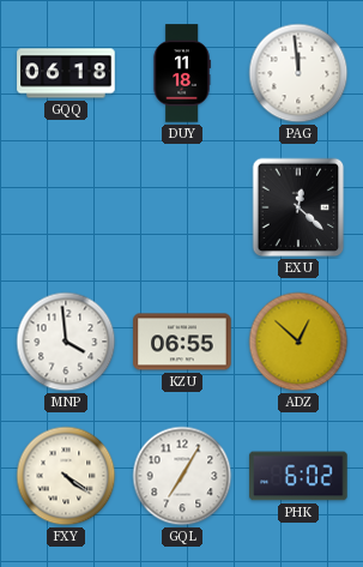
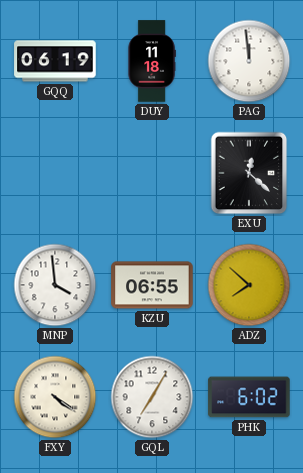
GQQ: 06:18 -> 06:19
ADZ: 12:52 -> 7:52
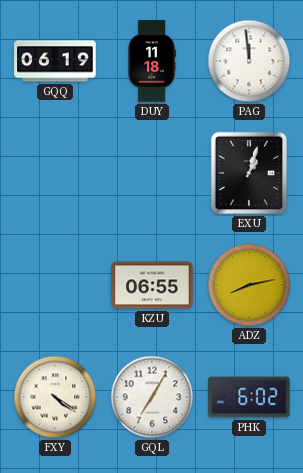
EXU: 12:22 -> 1:03
MNP: 3:59 -> none
ADZ: 7:52 -> 8:13
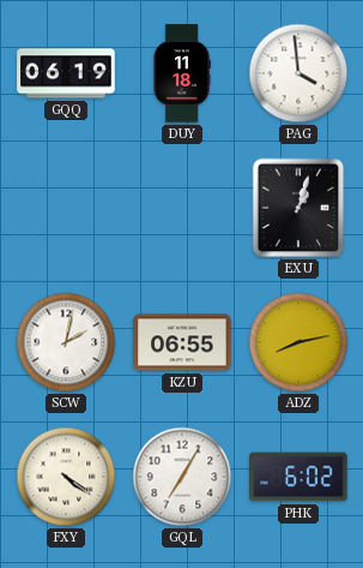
PAG: 11:59 -> 3:59
SCW: none -> 2:02
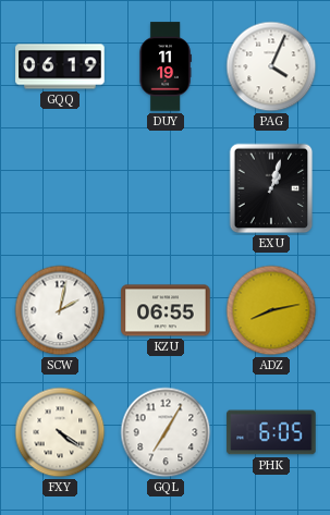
DUY: 11:18 -> 11:19
PAG: 3:59 -> 4:04
PHK: 6:02 -> 6:05
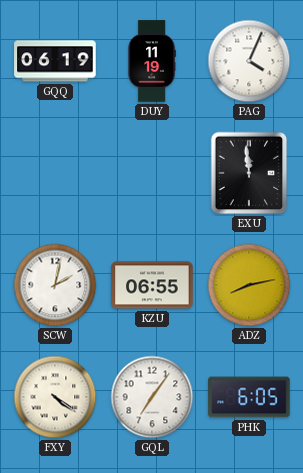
EXU: 1:03 -> 11:59
GQL: 7:05 -> 7:06
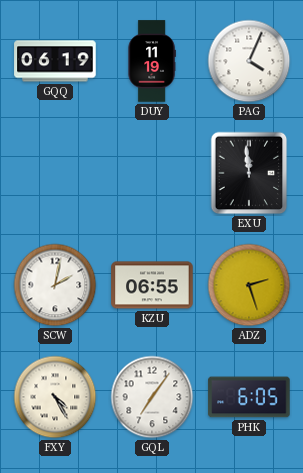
ADZ: 8:13 -> 2:27
FXY: 4:21 -> 4:25
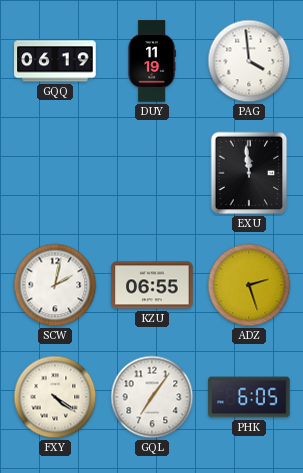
PAG: 4:04 -> 3:59
FXY: 4:25 -> 4:21
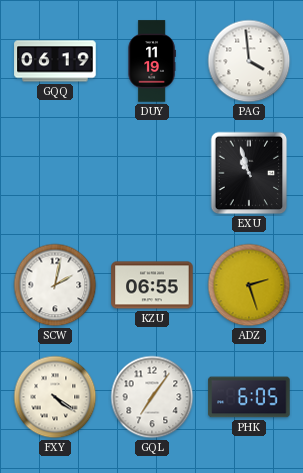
EXU: 11:59 -> 10:57
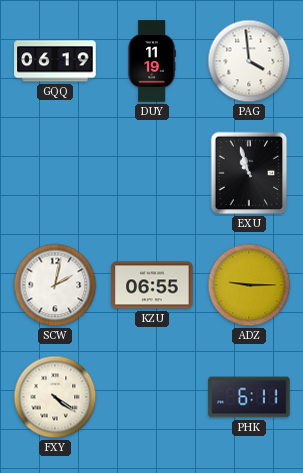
ADZ: 2:27 -> 9:15
GQL: 7:06 -> none
PHK: 6:05 -> 6:11
